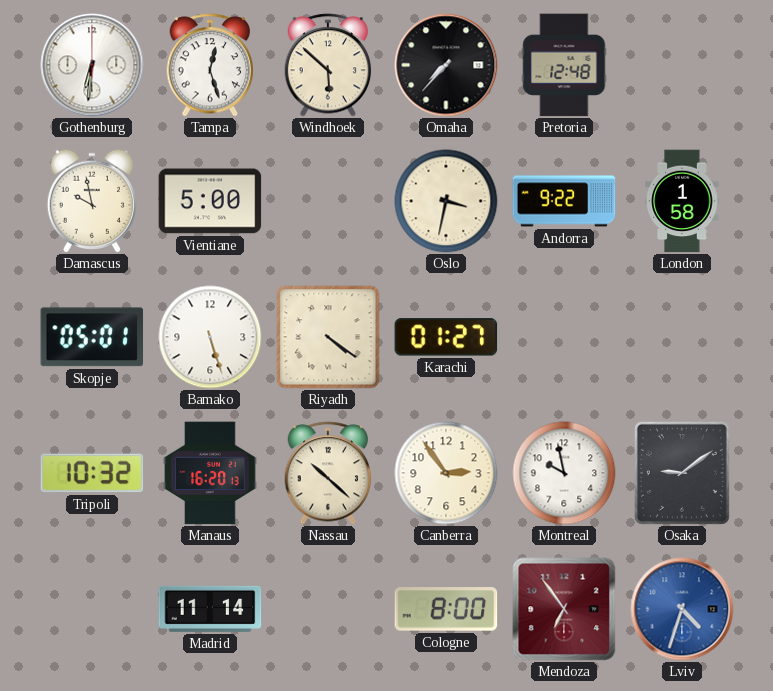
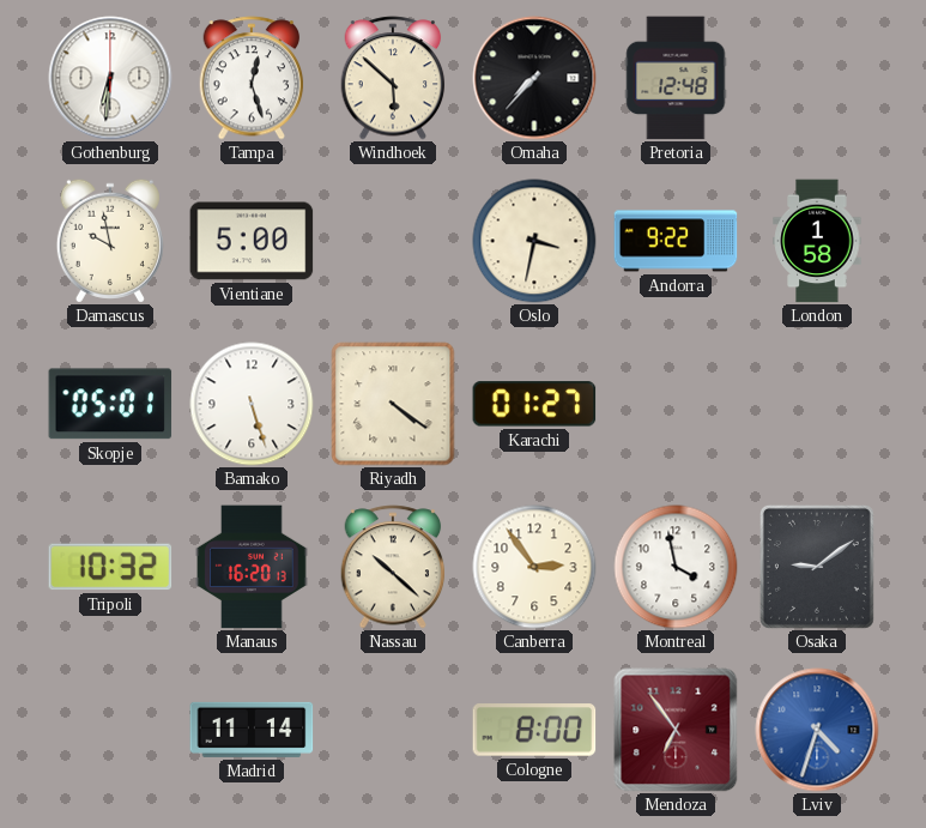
Montreal: 9:58 -> 3:58
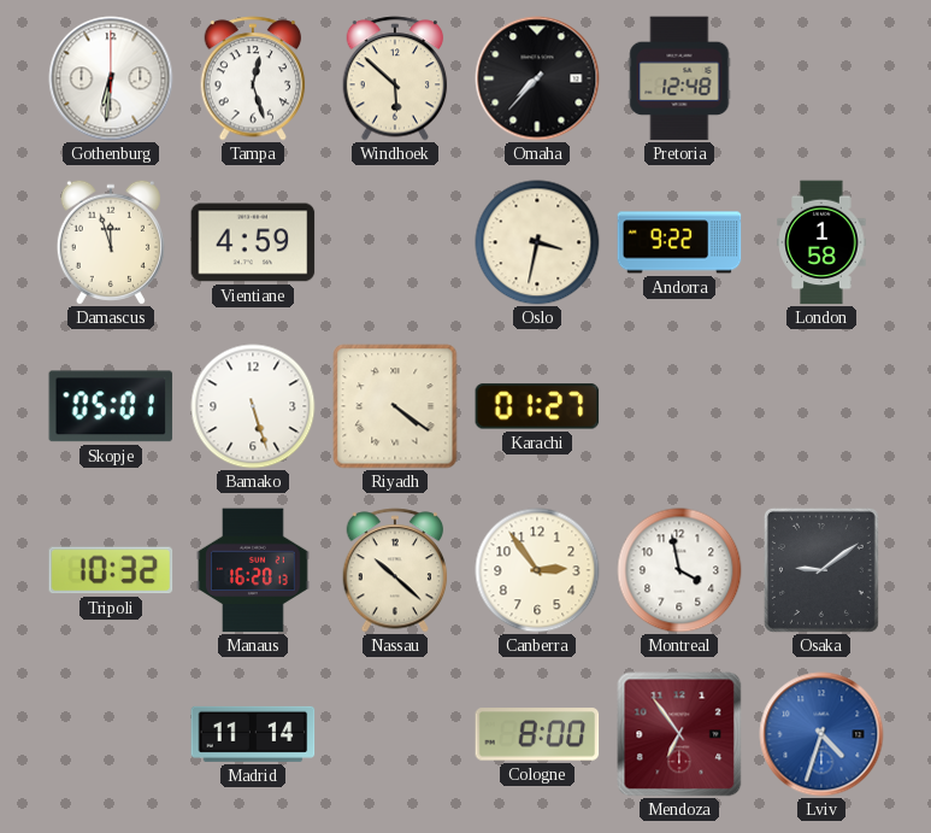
Damascus: 9:58 -> 11:57
Vientiane: 5:00 -> 4:59
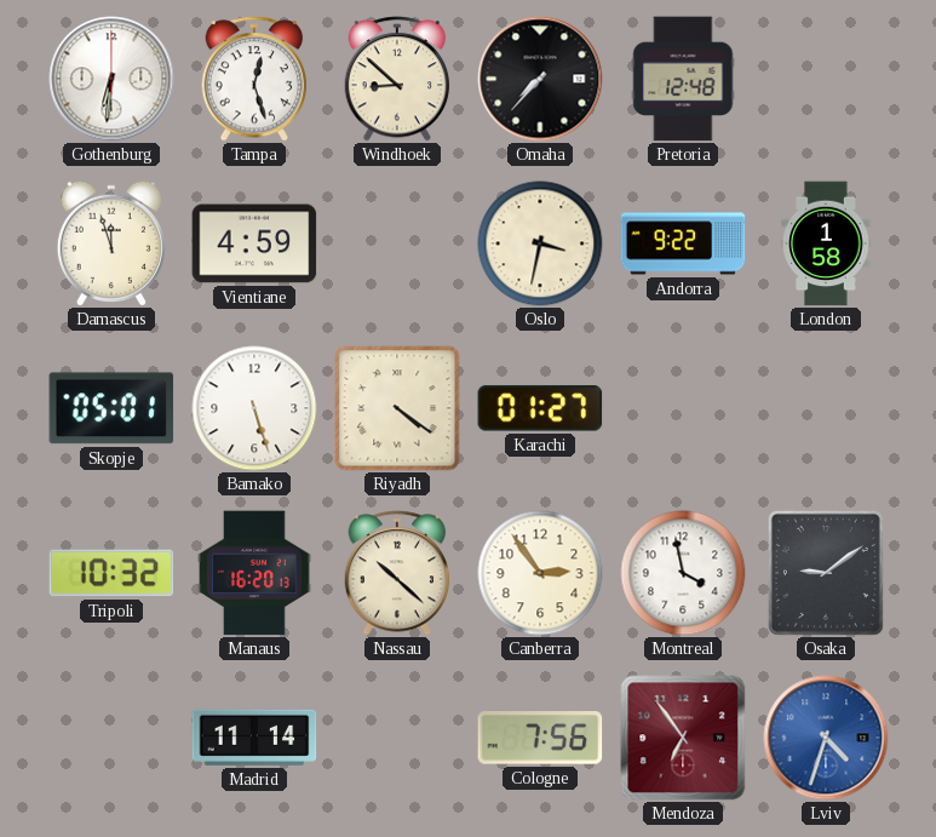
Windhoek: 5:52 -> 8:52
Cologne: 8:00 -> 7:56
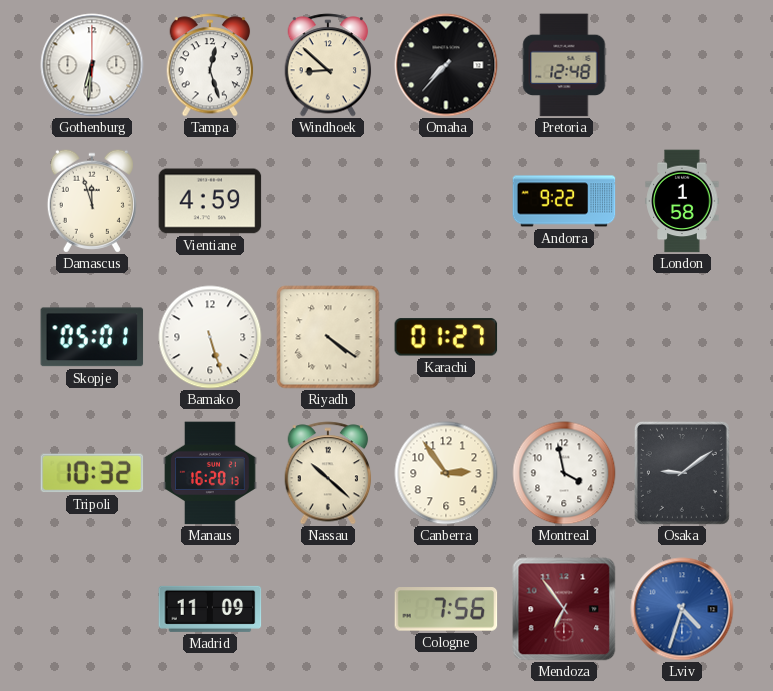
Oslo: 3:32 -> none
Madrid: 11:14 -> 11:09
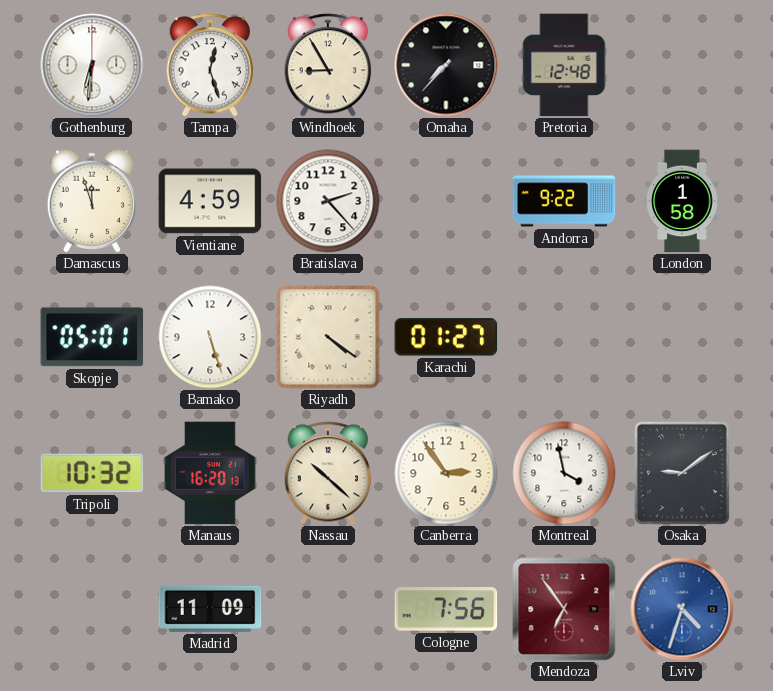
Windhoek: 8:52 -> 8:55
Bratislava: none -> 2:23
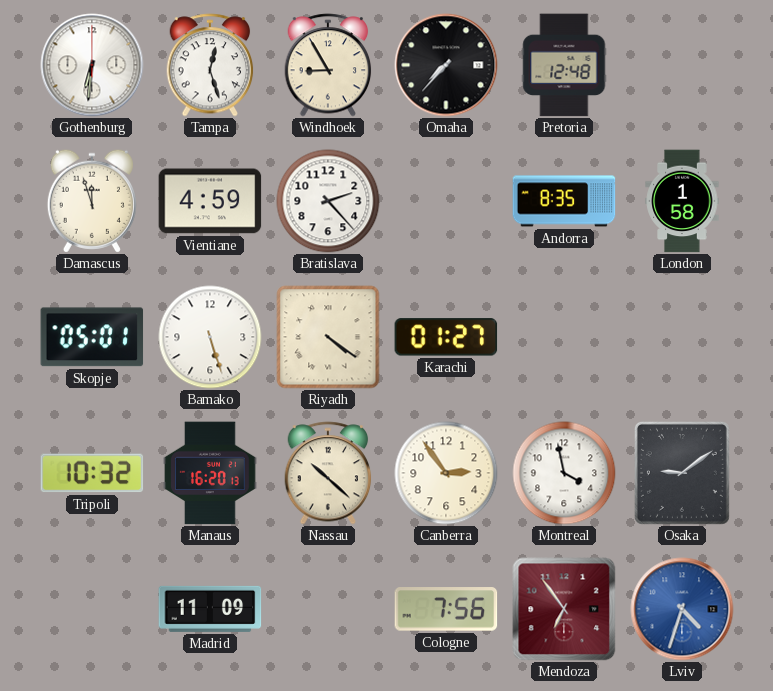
Andorra: 9:22 -> 8:35
